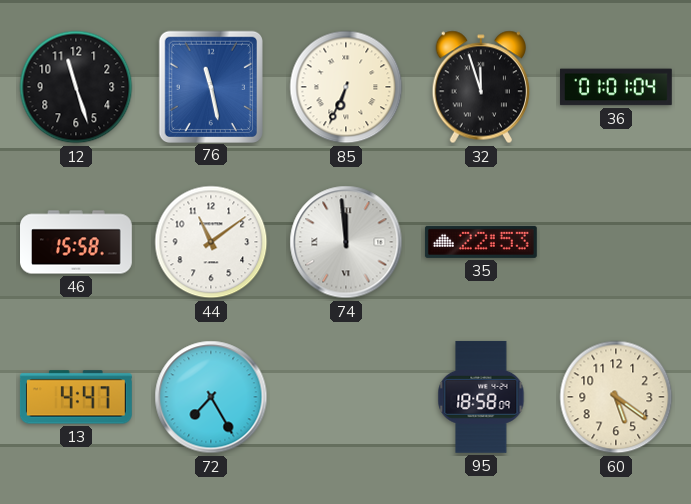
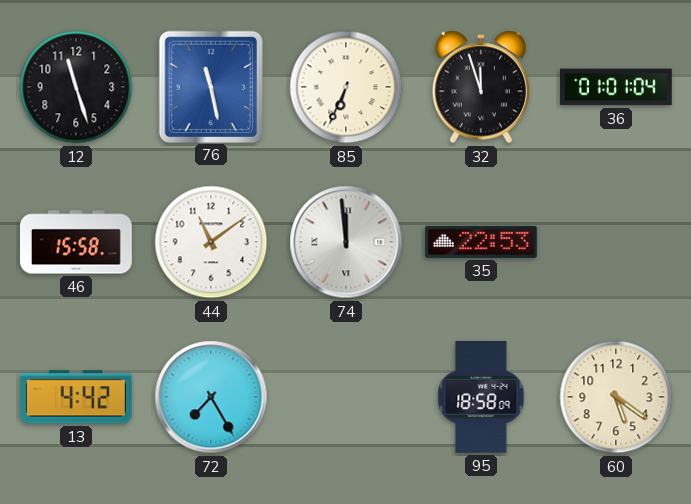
13: 4:47 -> 4:42
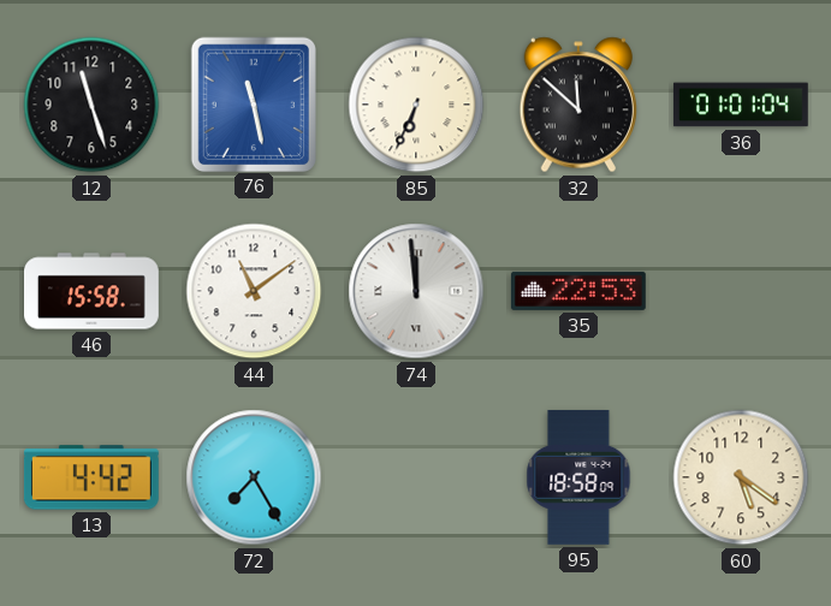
32: 11:57 -> 11:52
